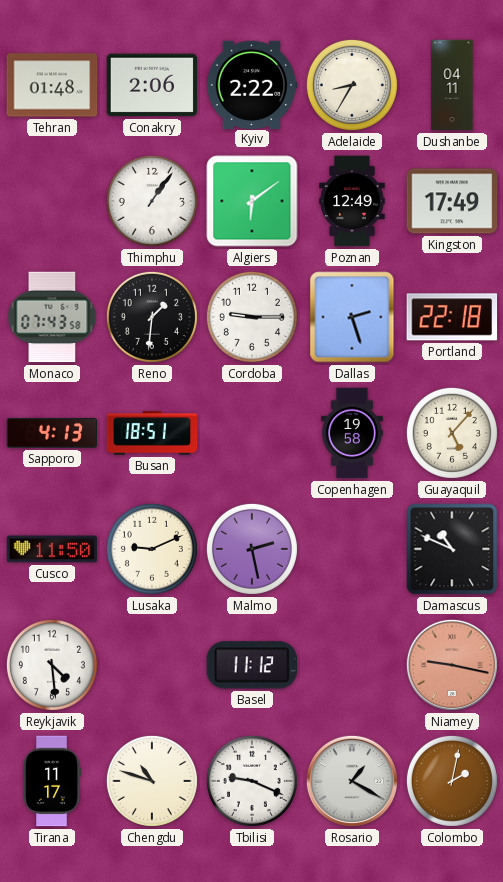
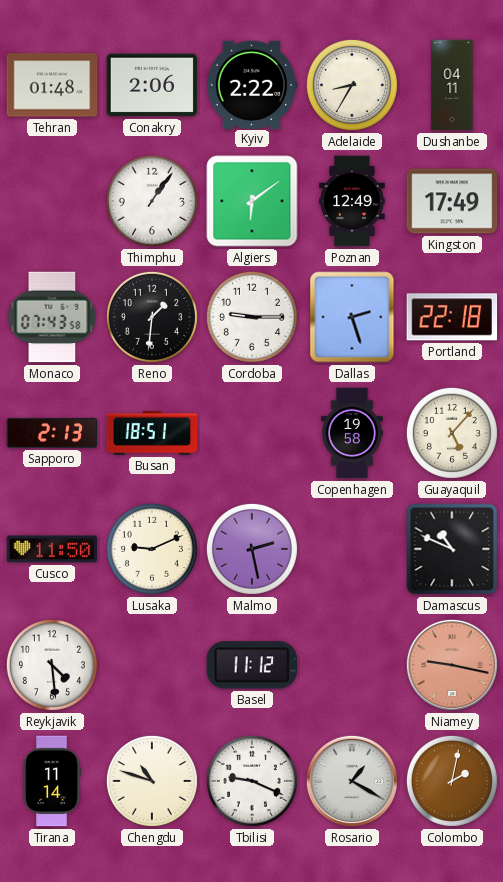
Sapporo: 4:13 -> 2:13
Tirana: 11:17 -> 11:14
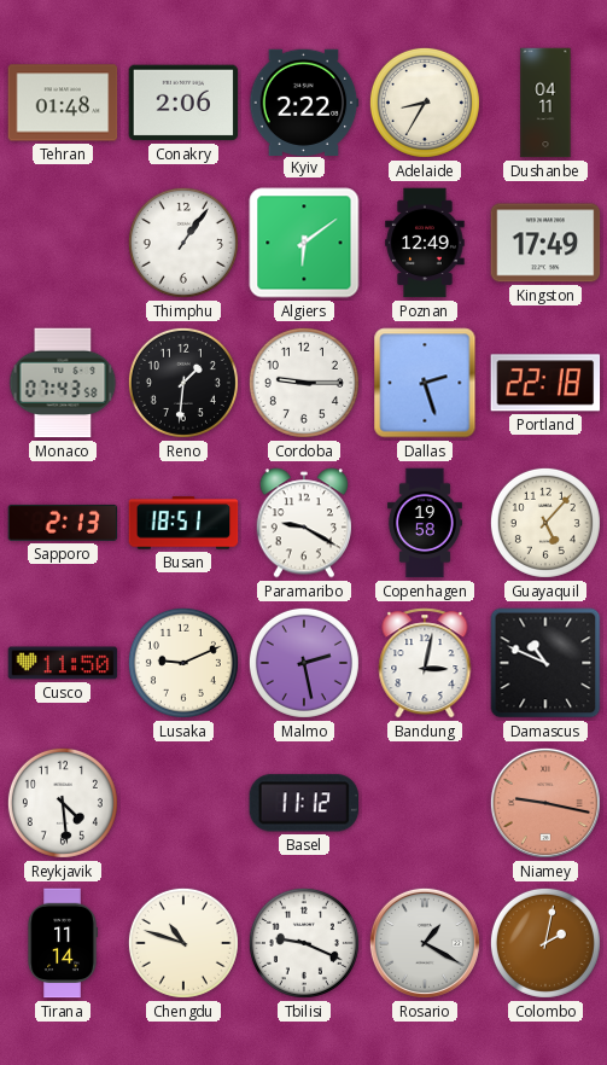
Paramaribo: none -> 9:20
Bandung: none -> 3:02
